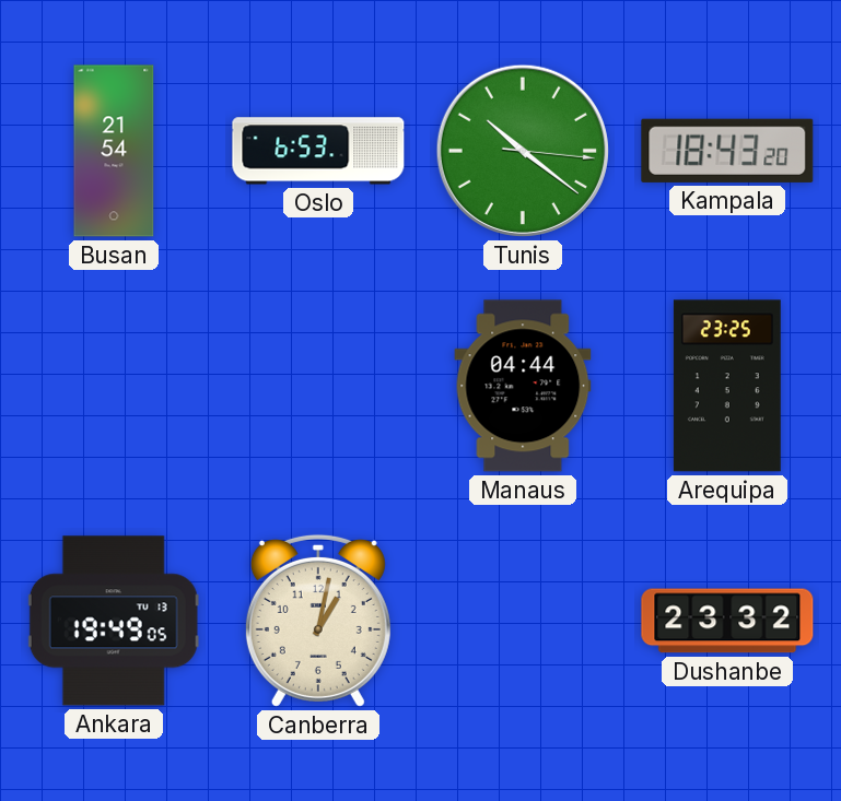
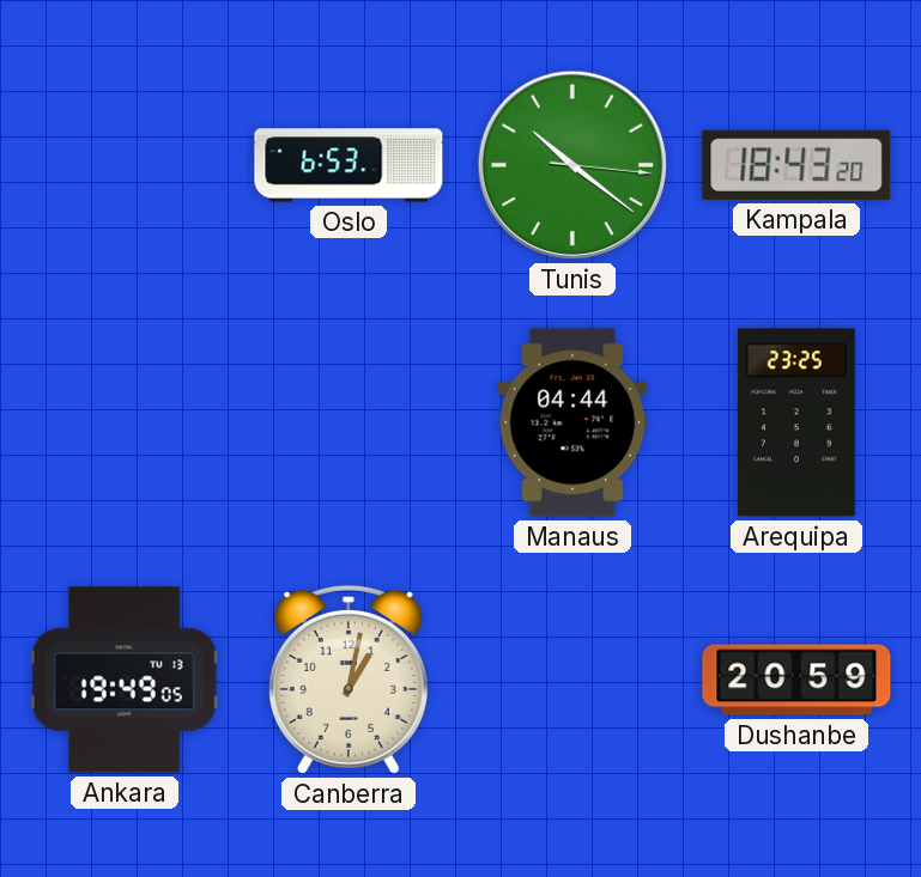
Busan: 21:54 -> none
Dushanbe: 23:32 -> 20:59
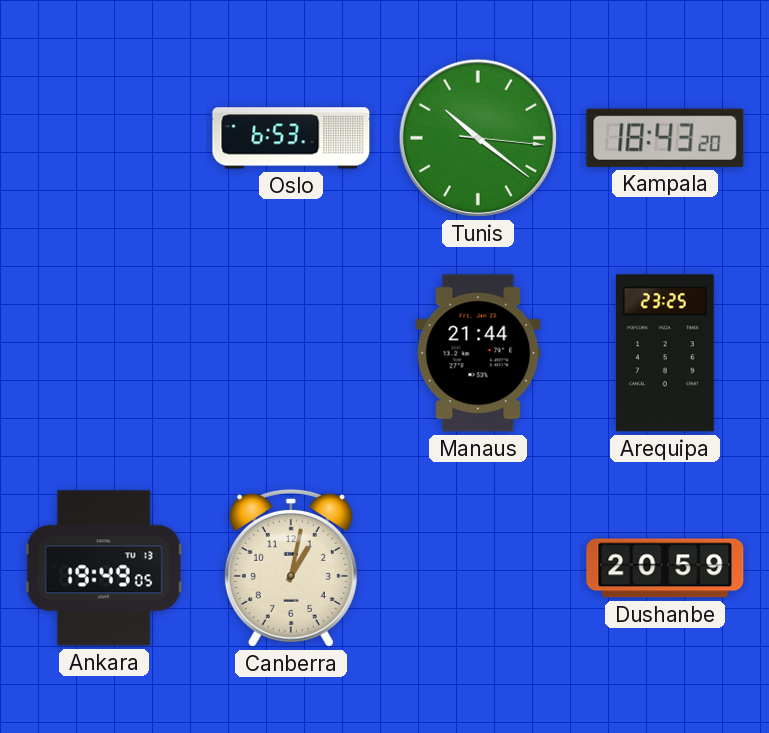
Manaus: 04:44 -> 21:44
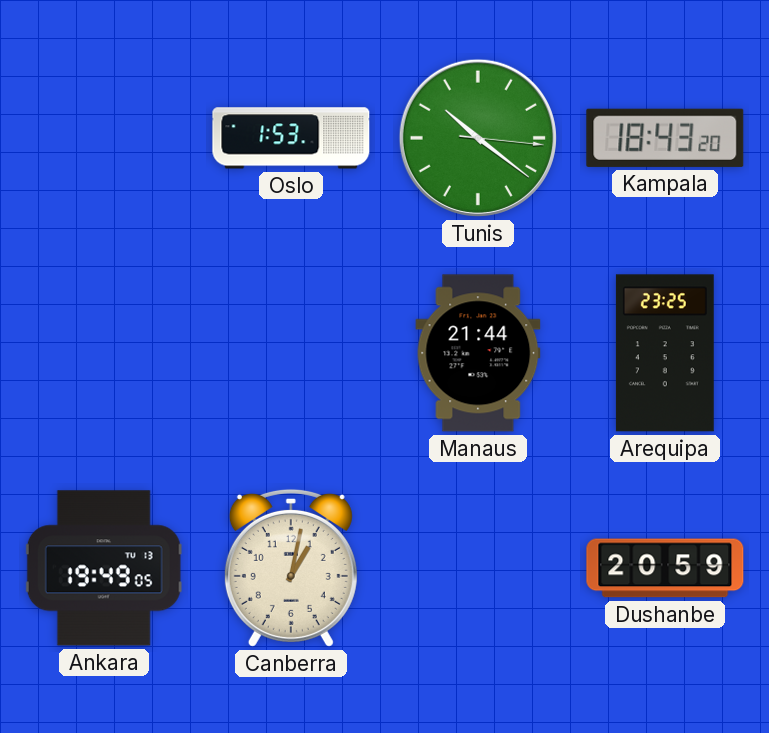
Oslo: 6:53 -> 1:53
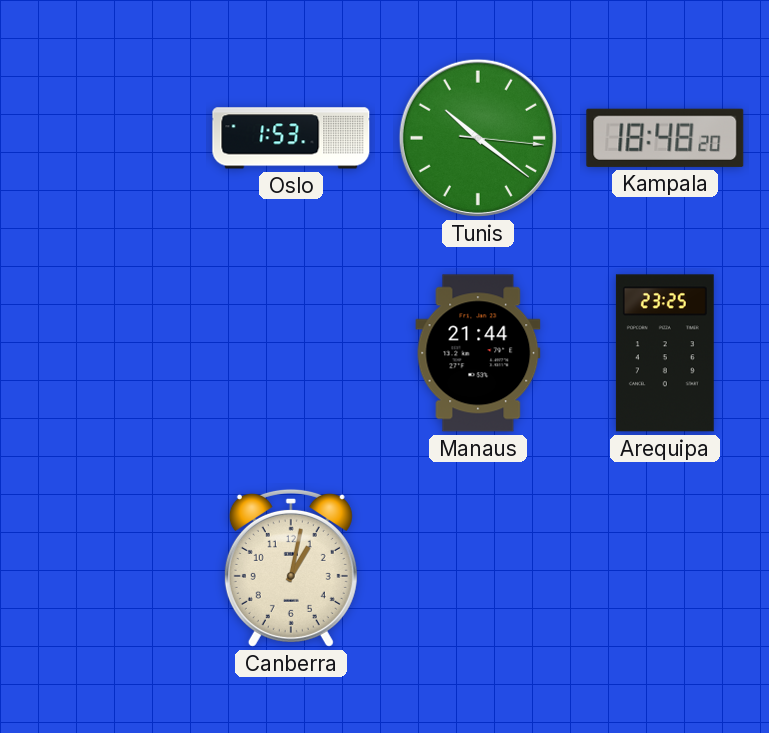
Kampala: 18:43 -> 18:48
Ankara: 19:49 -> none
Dushanbe: 20:59 -> none
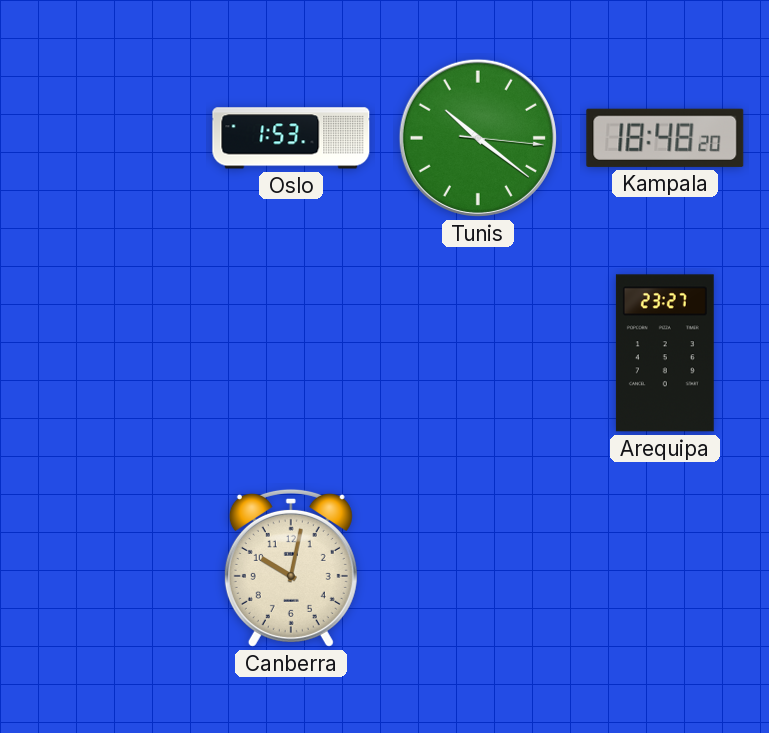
Manaus: 21:44 -> none
Arequipa: 23:25 -> 23:27
Canberra: 1:02 -> 10:02
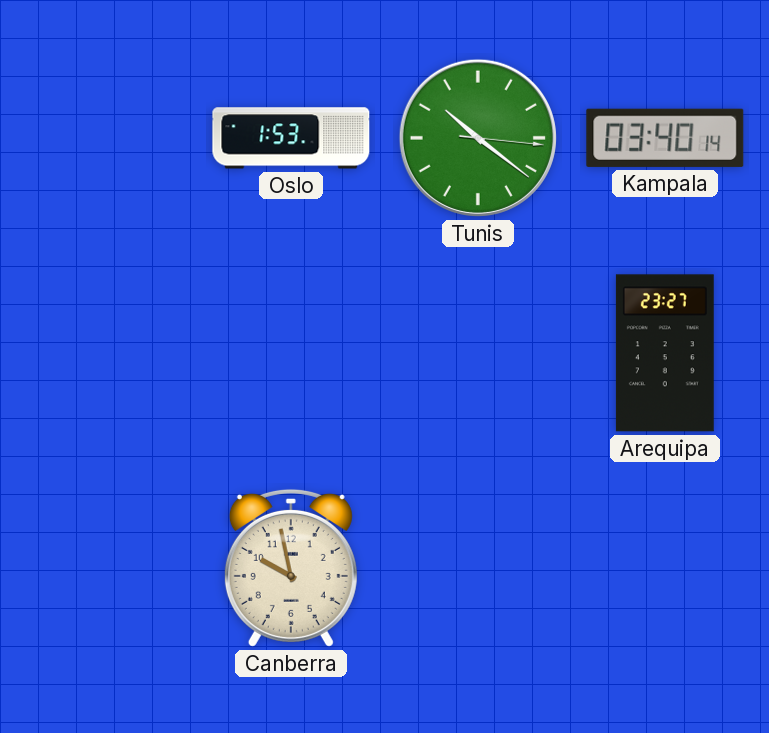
Kampala: 18:48 -> 03:40
Canberra: 10:02 -> 9:58
